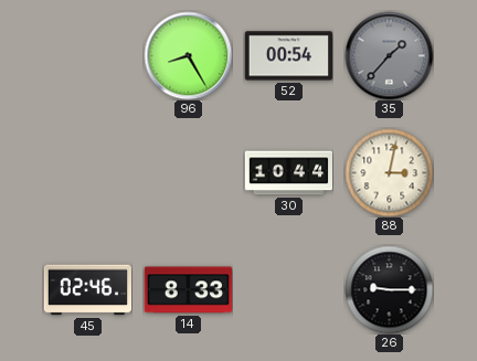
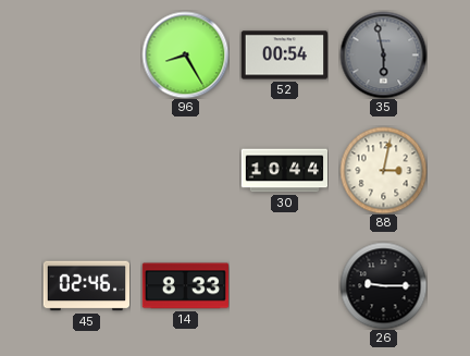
35: 1:37 -> 5:58
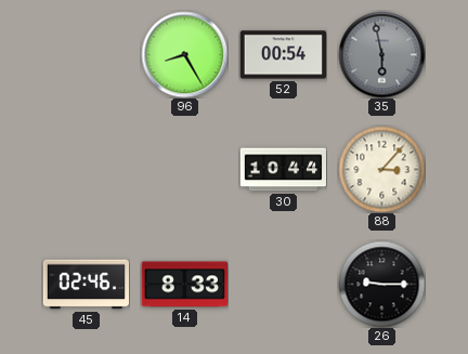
88: 3:02 -> 3:07
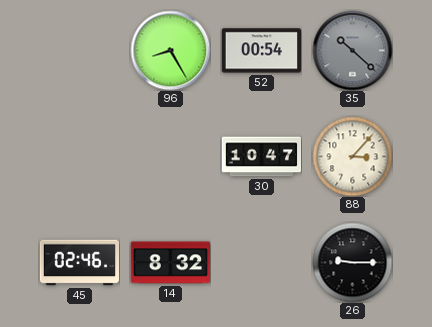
35: 5:58 -> 10:22
30: 10:44 -> 10:47
14: 8:33 -> 8:32
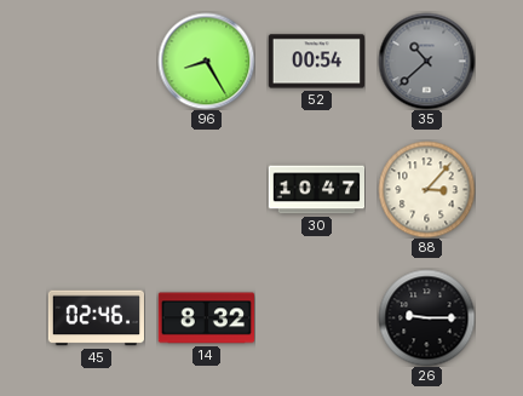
35: 10:22 -> 10:38
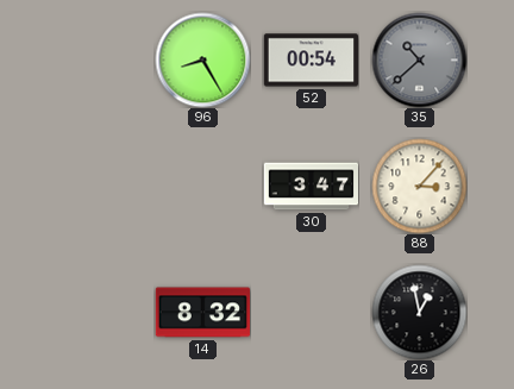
30: 10:47 -> 3:47
45: 02:46 -> none
26: 9:15 -> 12:58
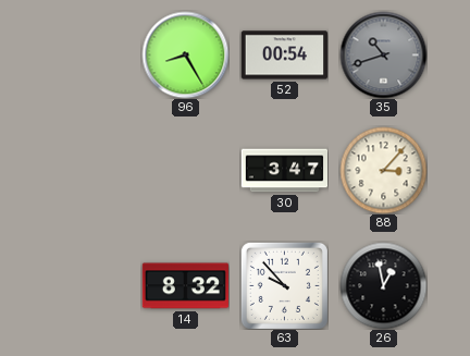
35: 10:38 -> 10:42
63: none -> 9:53
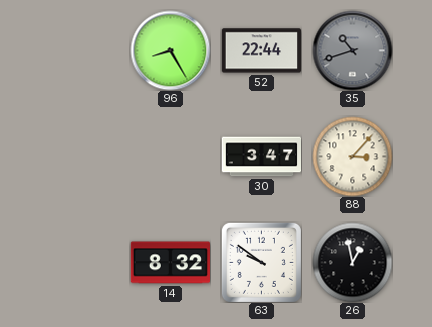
52: 00:54 -> 22:44
63: 9:53 -> 9:51
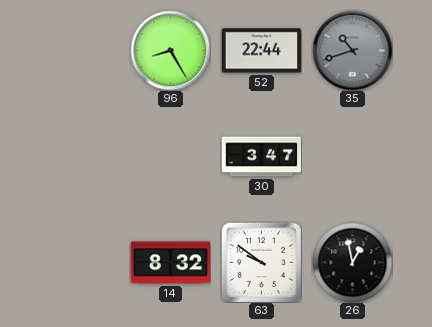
88: 3:07 -> none
